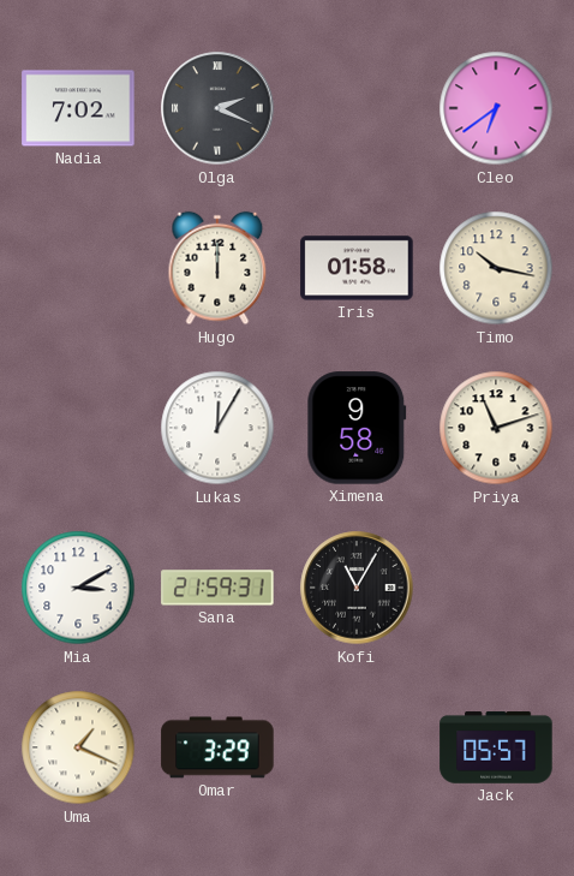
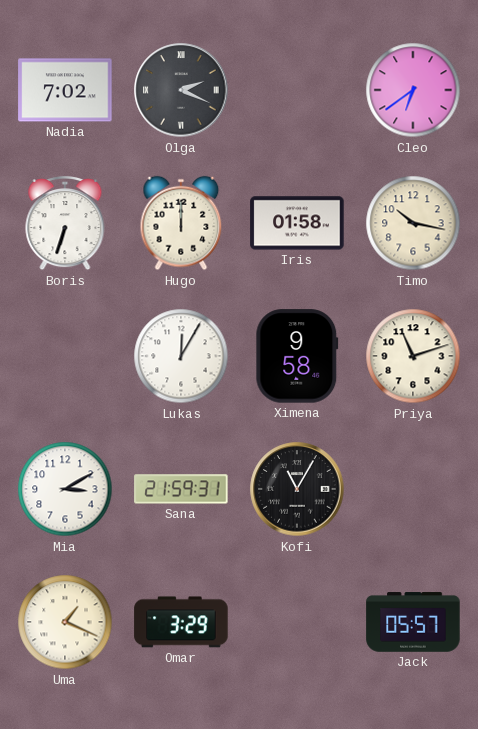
Boris: none -> 6:33
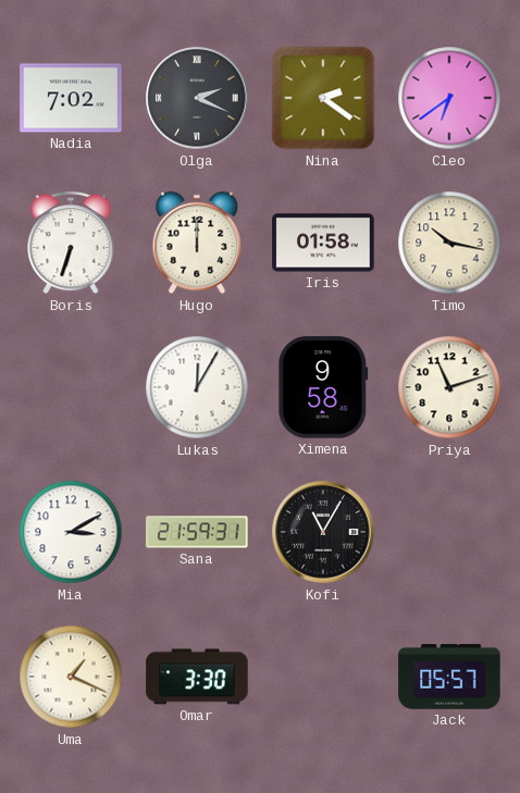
Nina: none -> 2:21
Omar: 3:29 -> 3:30
